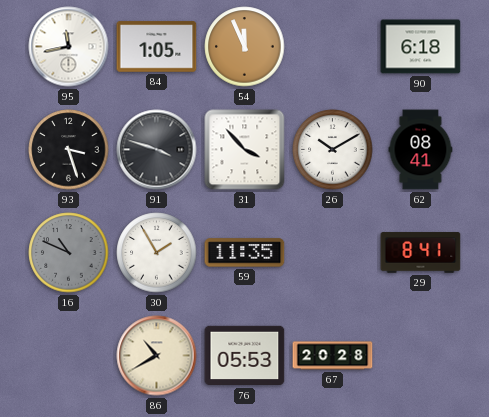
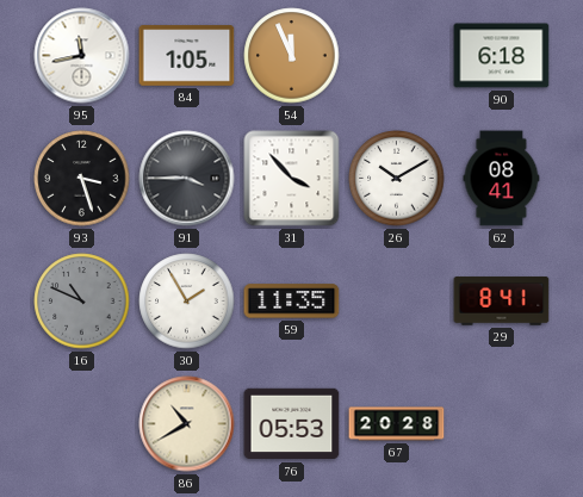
91: 3:48 -> 3:45
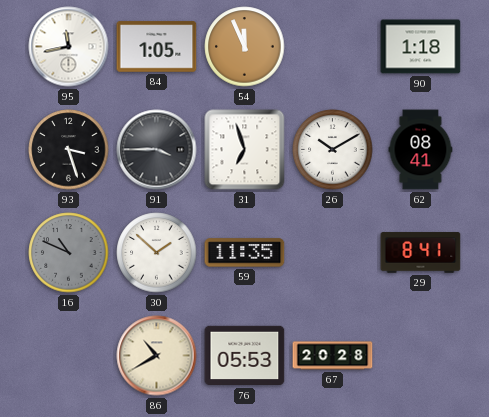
90: 6:18 -> 1:18
31: 3:53 -> 6:57
30: 1:55 -> 1:52
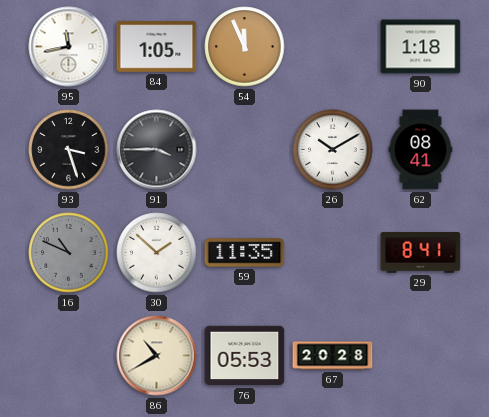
31: 6:57 -> none
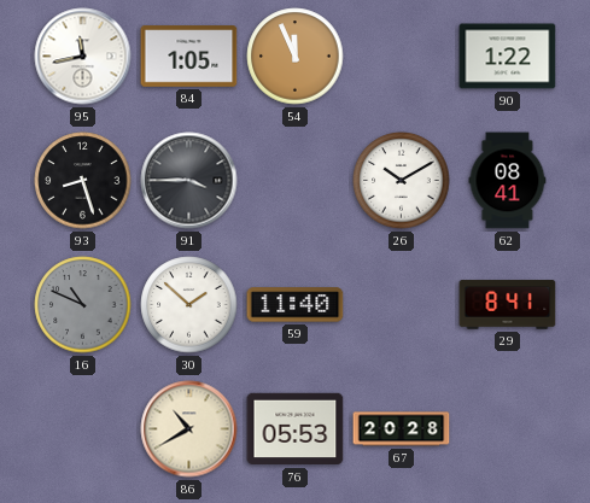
90: 1:18 -> 1:22
93: 3:27 -> 8:27
59: 11:35 -> 11:40
